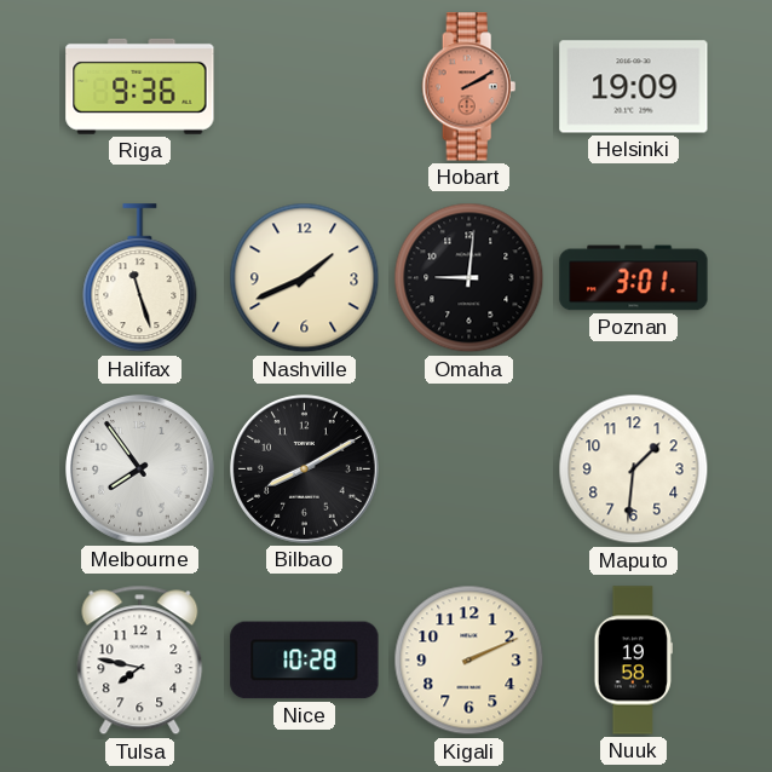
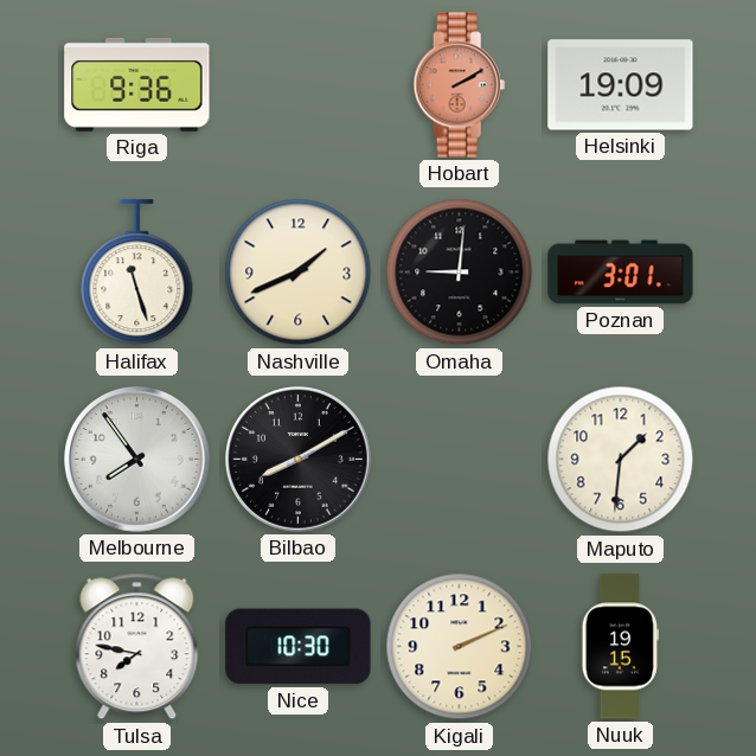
Nice: 10:28 -> 10:30
Nuuk: 19:58 -> 19:15
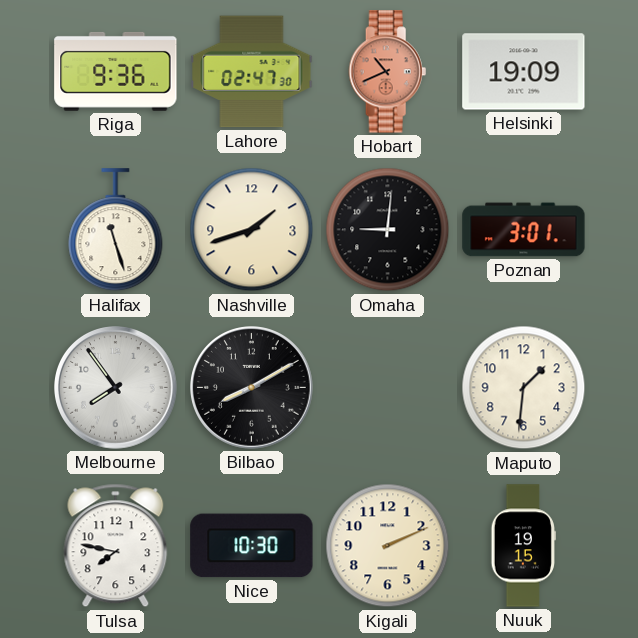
Lahore: none -> 02:47
Hobart: 2:10 -> 10:41
Nashville: 1:41 -> 1:42
